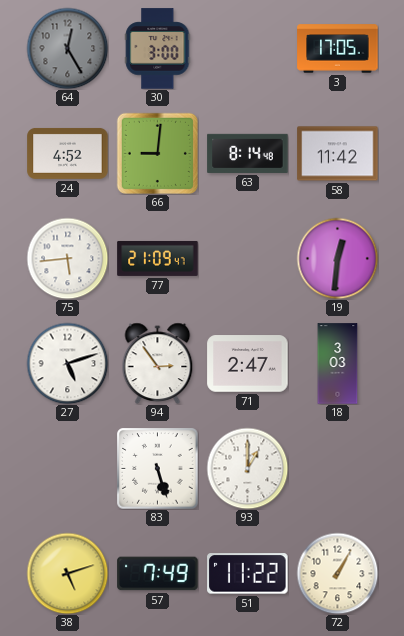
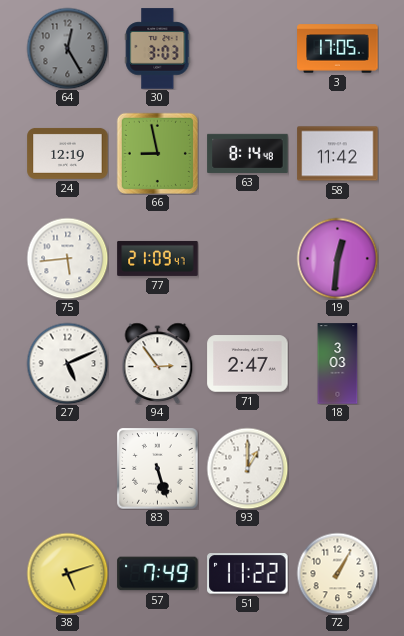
30: 3:00 -> 3:03
24: 4:52 -> 12:19
66: 9:01 -> 8:58
27: 5:12 -> 5:11
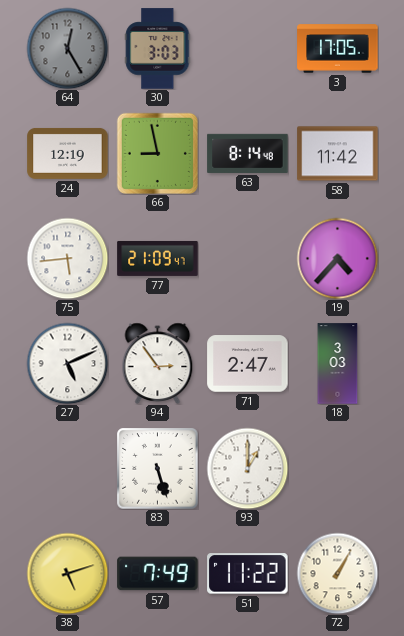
19: 12:31 -> 4:37
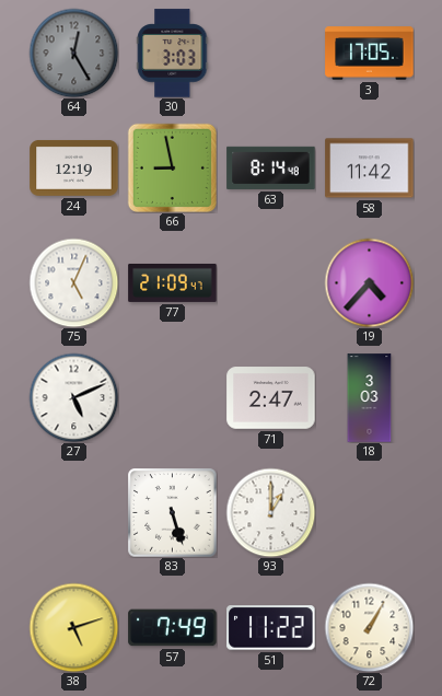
75: 5:44 -> 5:04
94: 2:54 -> none
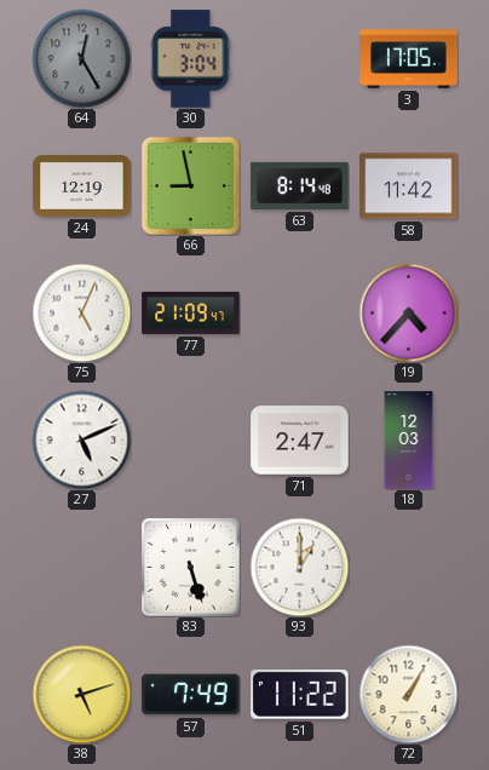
30: 3:03 -> 3:04
18: 3:03 -> 12:03
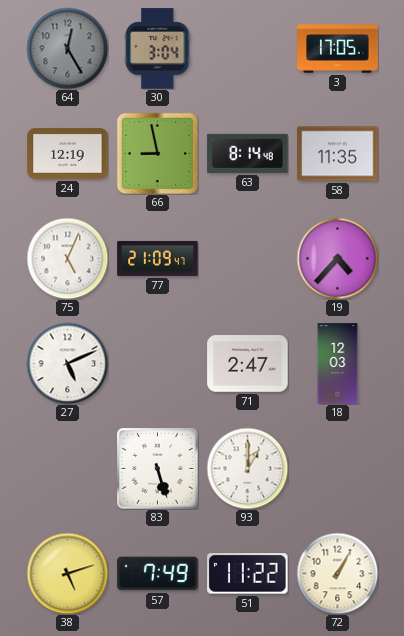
58: 11:42 -> 11:35
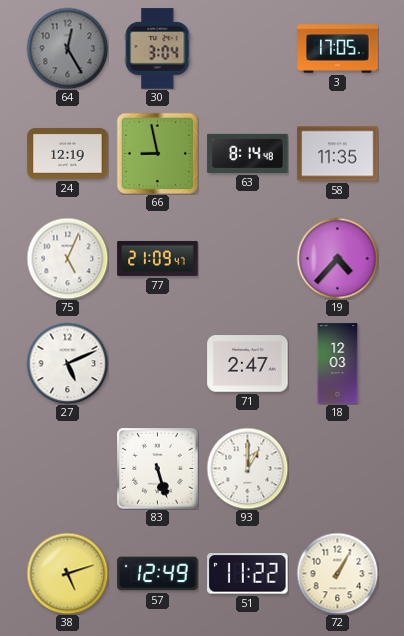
57: 7:49 -> 12:49
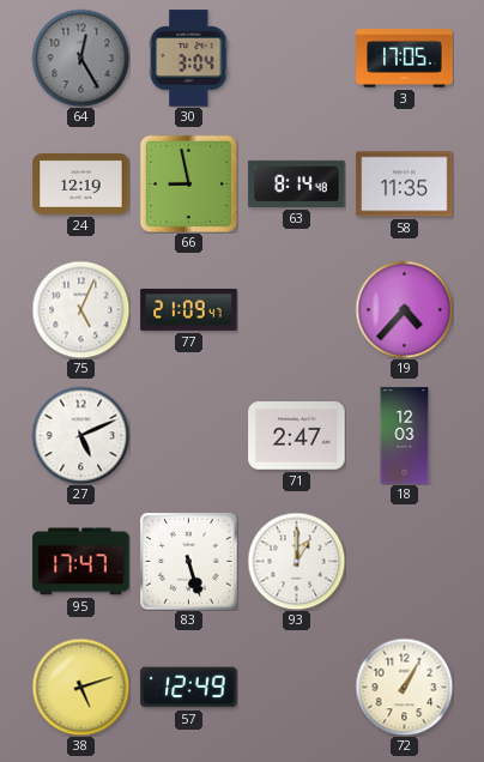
95: none -> 17:47
51: 11:22 -> none
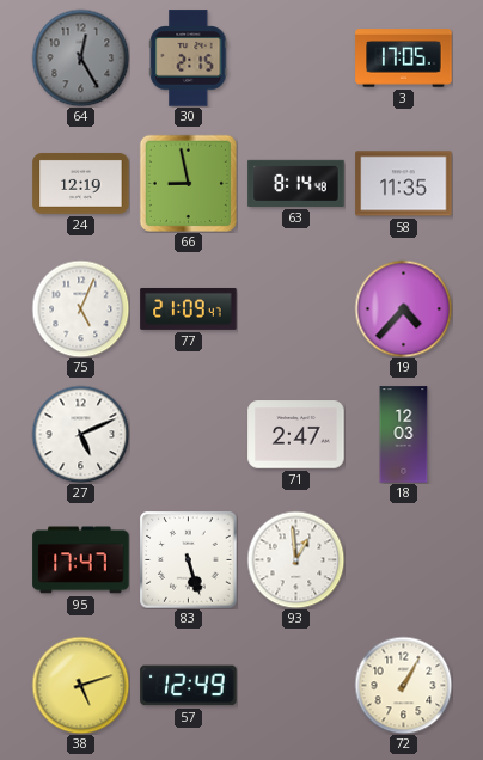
30: 3:04 -> 2:15
93: 1:00 -> 12:59
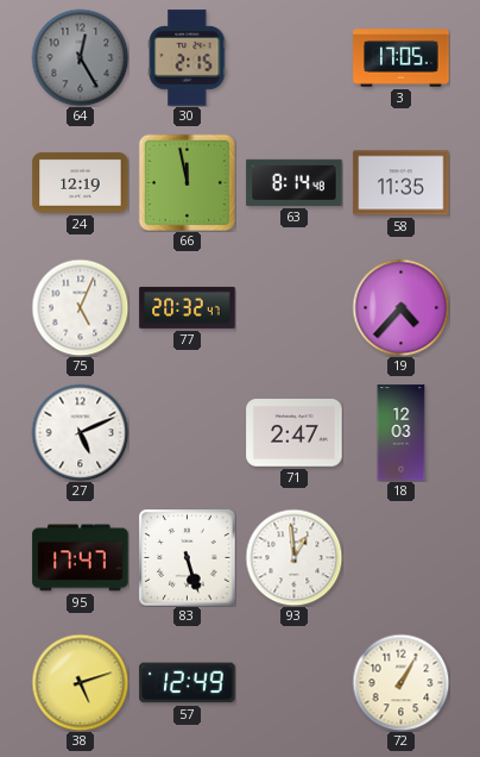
66: 8:58 -> 11:58
77: 21:09 -> 20:32
